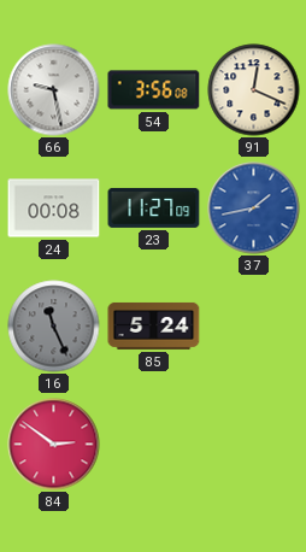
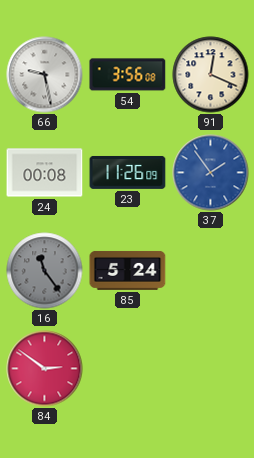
23: 11:27 -> 11:26
37: 1:43 -> 1:54
16: 11:26 -> 11:24
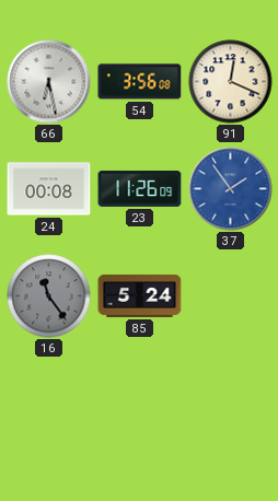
66: 9:28 -> 6:28
84: 2:51 -> none
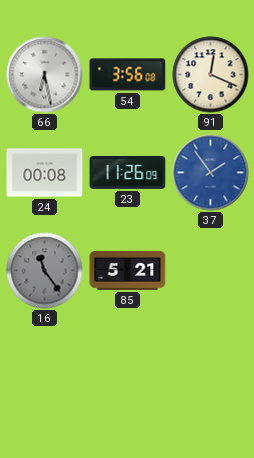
85: 5:24 -> 5:21
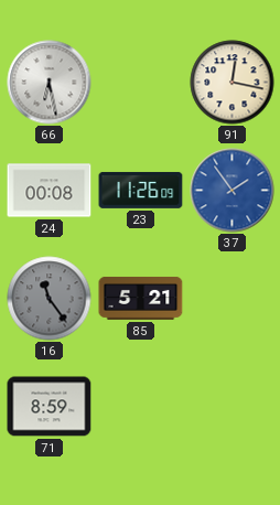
54: 3:56 -> none
91: 12:19 -> 12:17
71: none -> 8:59
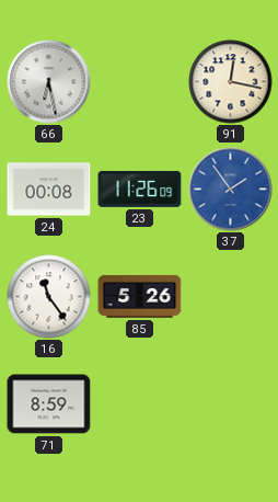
16 dial: grey -> white
85: 5:21 -> 5:26
